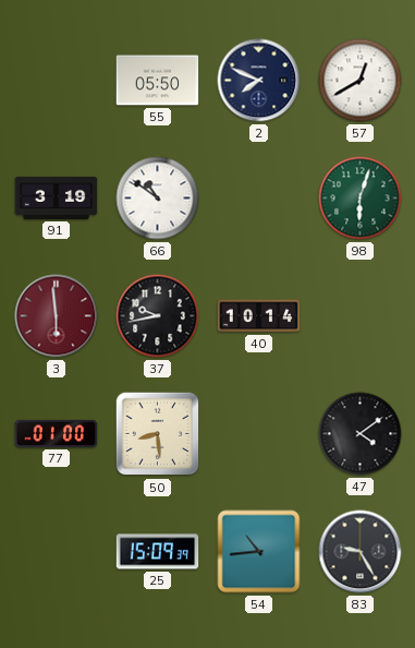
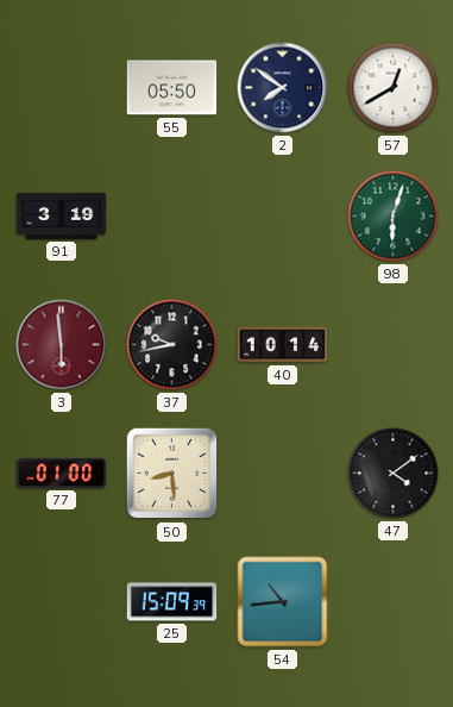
2: 7:49 -> 7:51
66: 10:51 -> none
83: 9:25 -> none
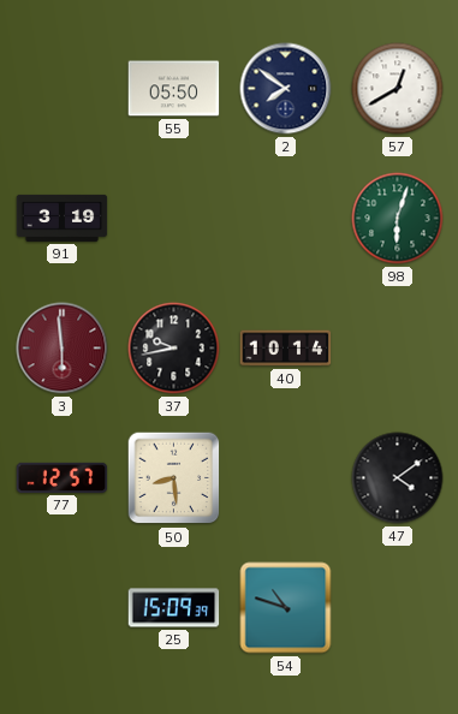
77: 01:00 -> 12:57
54: 10:44 -> 10:48
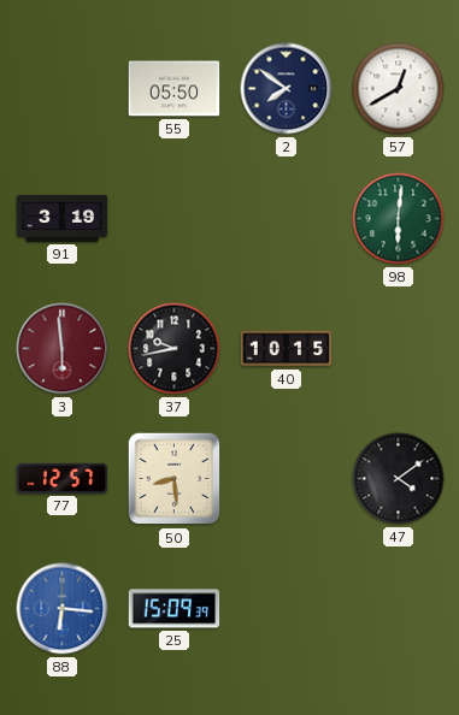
98: 6:03 -> 6:01
40: 10:14 -> 10:15
88: none -> 6:16
54: 10:48 -> none
